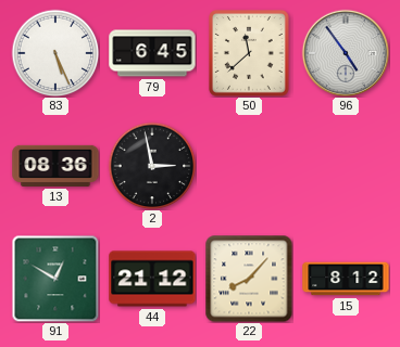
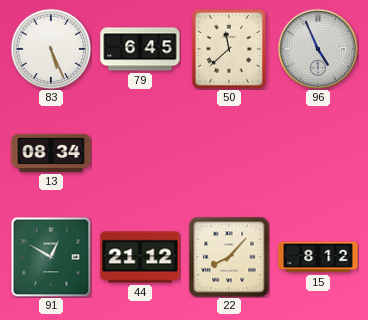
96: 4:54 -> 4:56
13: 08:36 -> 08:34
2: 2:58 -> none
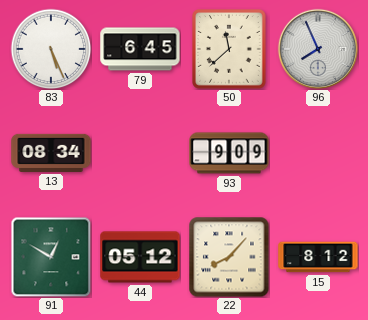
96: 4:56 -> 7:56
93: none -> 9:09
44: 21:12 -> 05:12
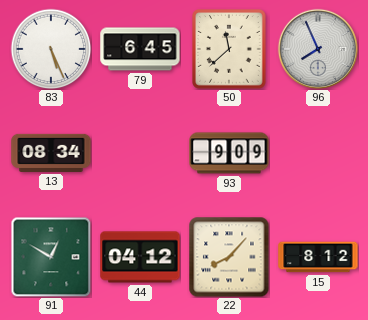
44: 05:12 -> 04:12
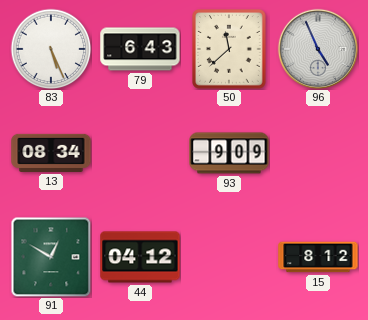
79: 6:45 -> 6:43
96: 7:56 -> 4:56
22: 8:07 -> none
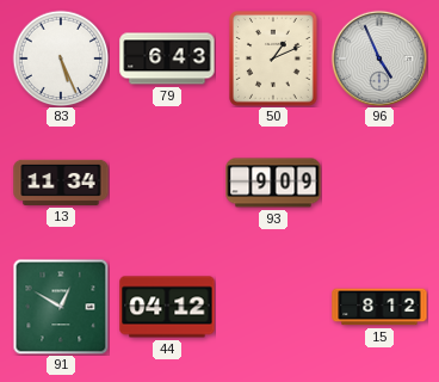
50: 11:38 -> 1:11
13: 08:34 -> 11:34
